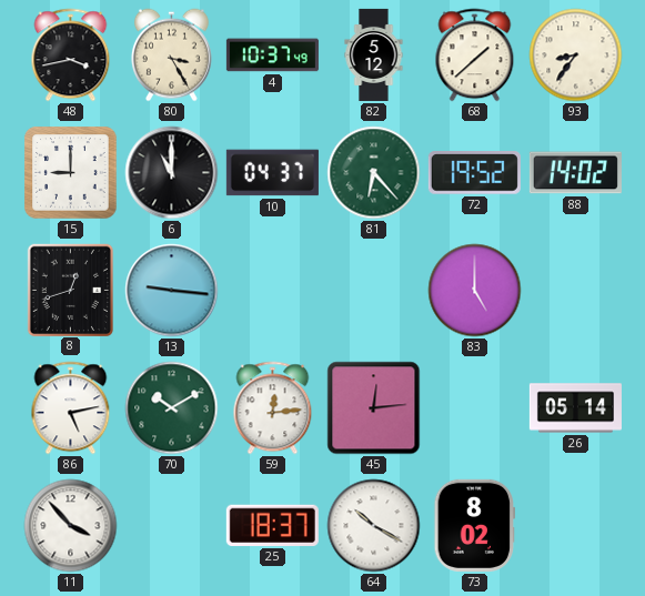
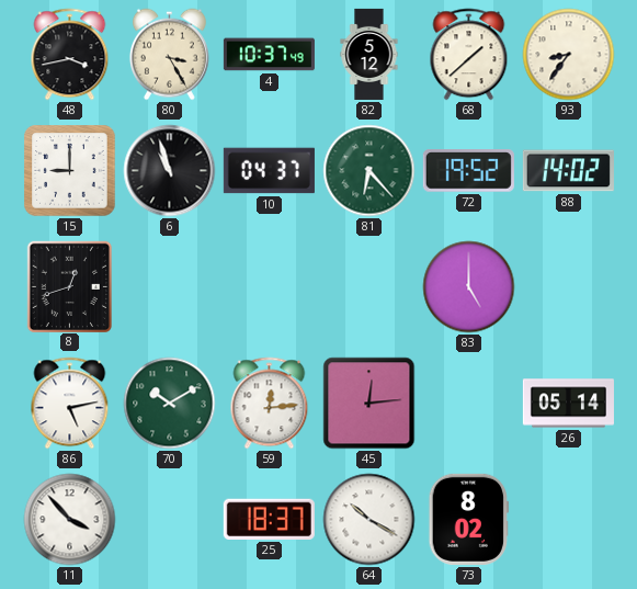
6: 11:00 -> 10:57
13: 9:16 -> none
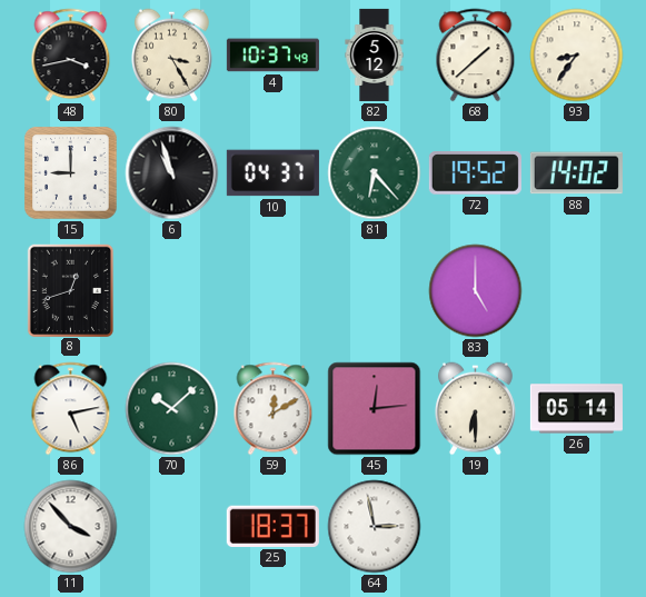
70: 10:10 -> 10:08
59: 12:14 -> 12:10
19: none -> 6:30
64: 10:20 -> 2:58
73: 8:02 -> none
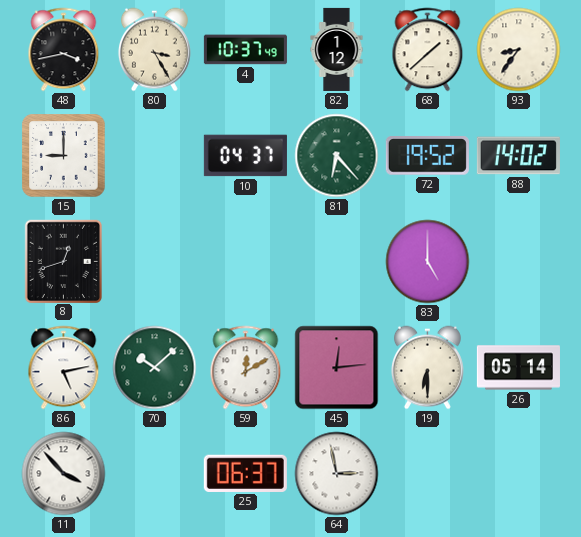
82: 5:12 -> 1:12
6: 10:57 -> none
25: 18:37 -> 06:37
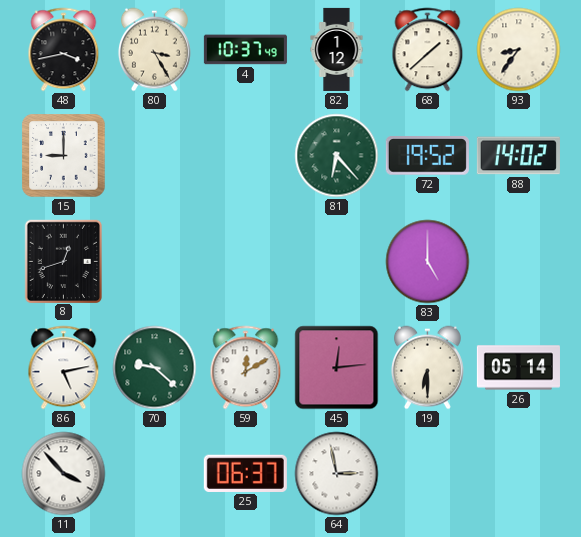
10: 04:37 -> none
70: 10:08 -> 9:22
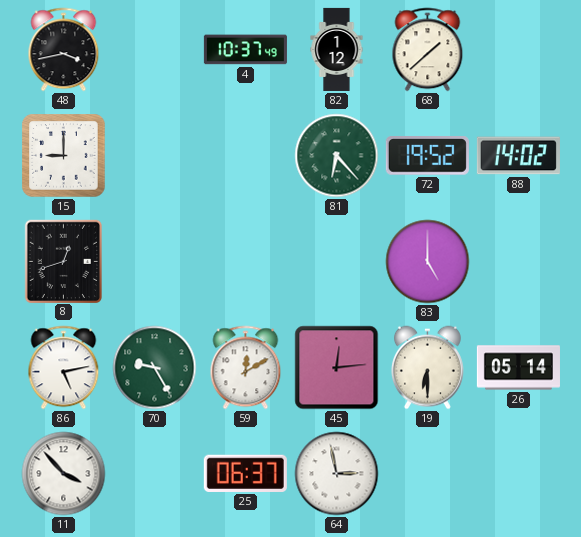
80: 3:25 -> none
93: 8:36 -> none
70: 9:22 -> 9:25
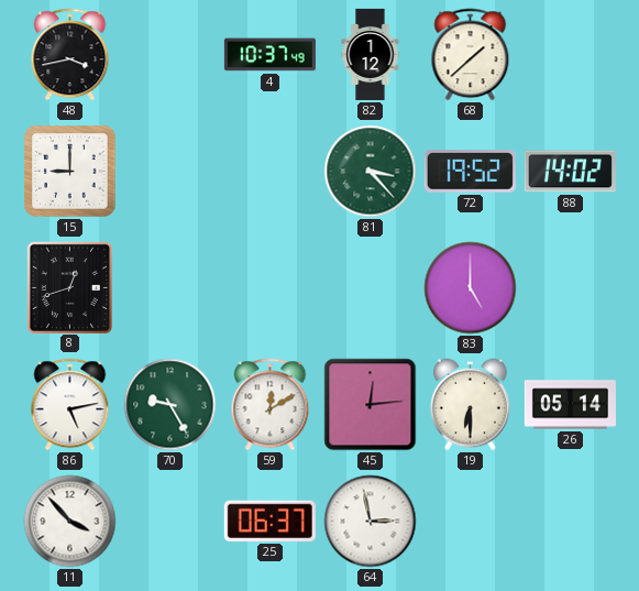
81: 6:23 -> 3:23
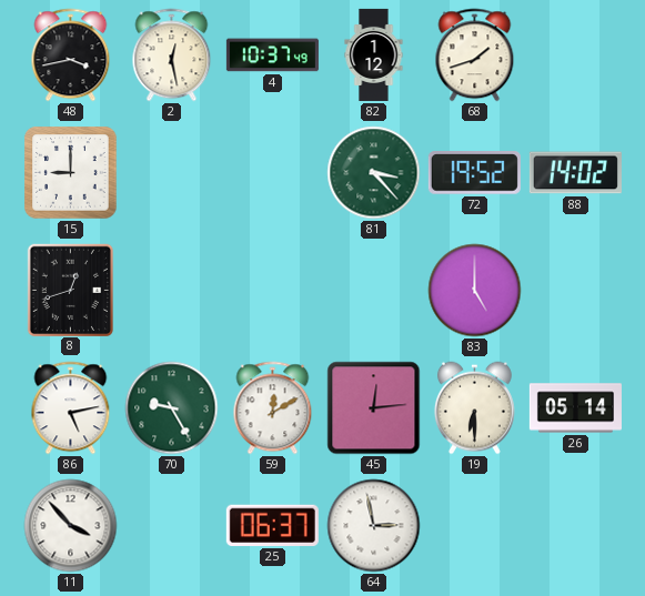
2: none -> 12:28
68: 1:38 -> 1:42
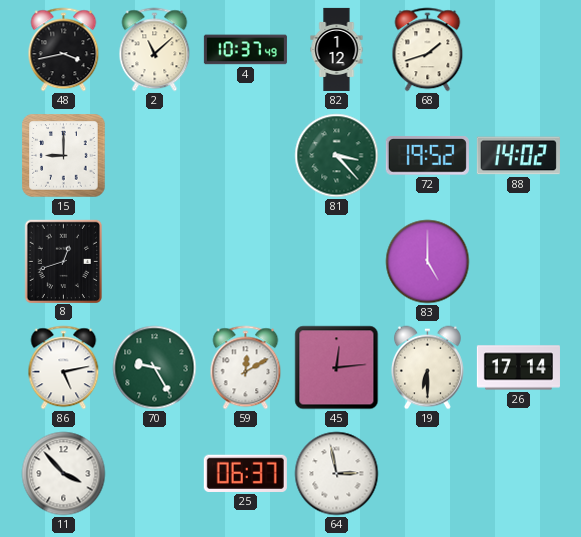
2: 12:28 -> 11:08
26: 05:14 -> 17:14
